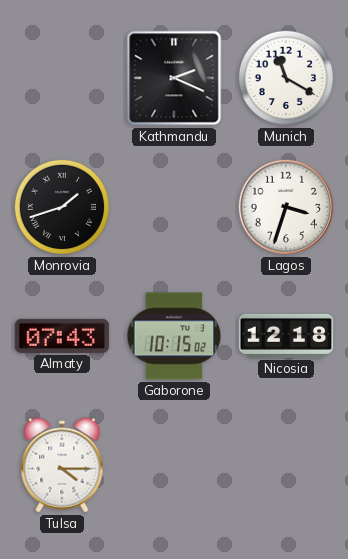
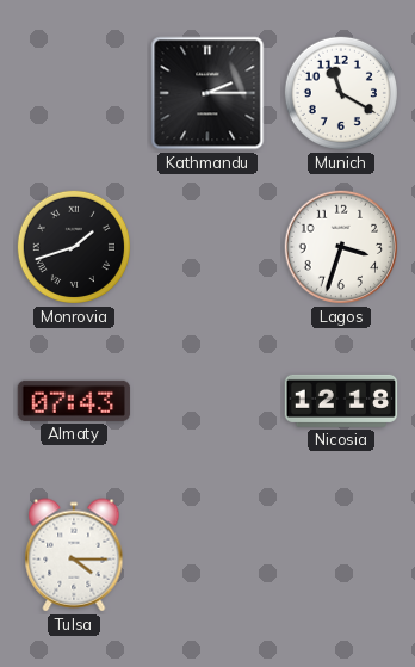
Kathmandu: 2:19 -> 2:15
Gaborone: 10:15 -> none
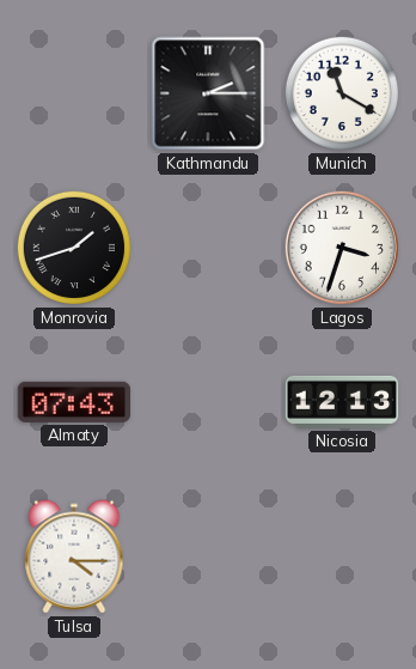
Nicosia: 12:18 -> 12:13
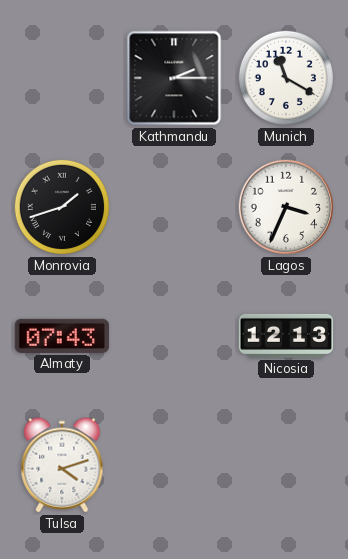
Lagos: 3:33 -> 3:34
Tulsa: 4:15 -> 4:12
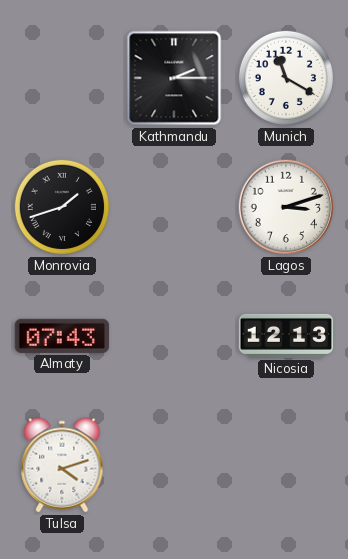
Lagos: 3:34 -> 3:12
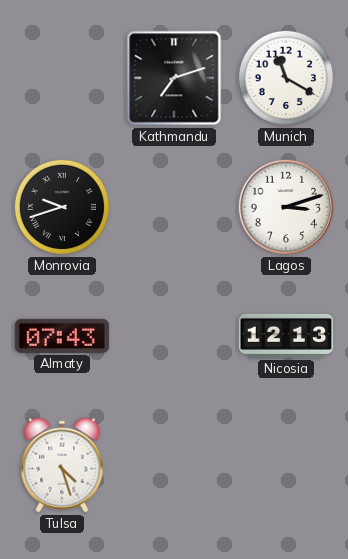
Kathmandu: 2:15 -> 7:12
Monrovia: 1:42 -> 9:42
Tulsa: 4:12 -> 4:27
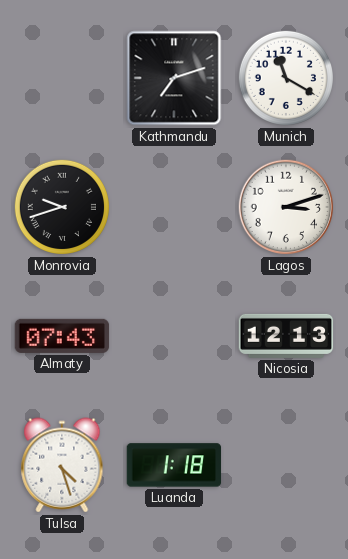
Luanda: none -> 1:18
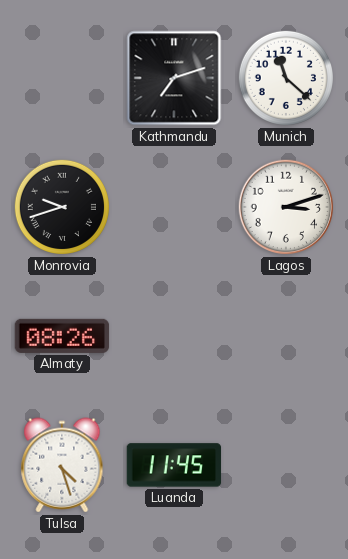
Munich: 11:20 -> 11:22
Almaty: 07:43 -> 08:26
Nicosia: 12:13 -> none
Luanda: 1:18 -> 11:45
